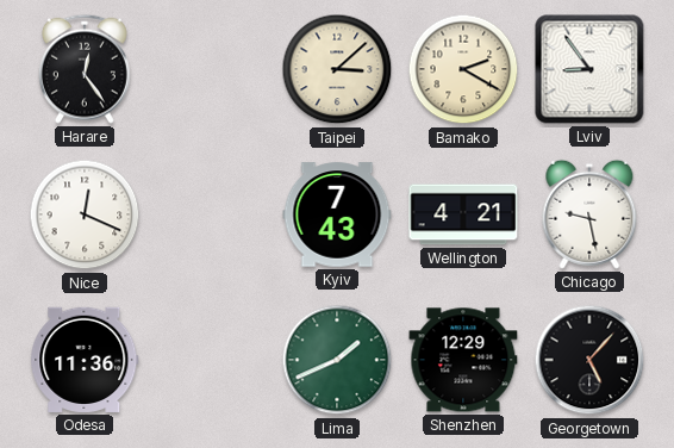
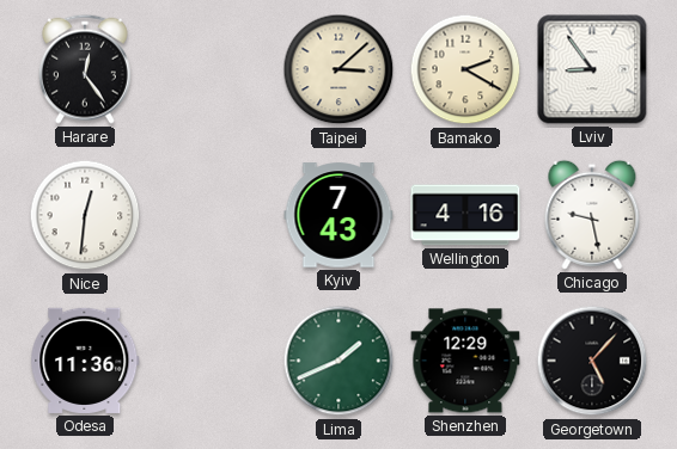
Nice: 12:19 -> 12:31
Wellington: 4:21 -> 4:16
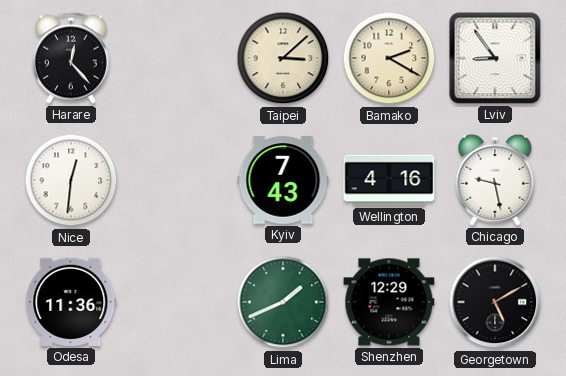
Harare: 12:24 -> 12:23
Georgetown: 5:07 -> 5:10
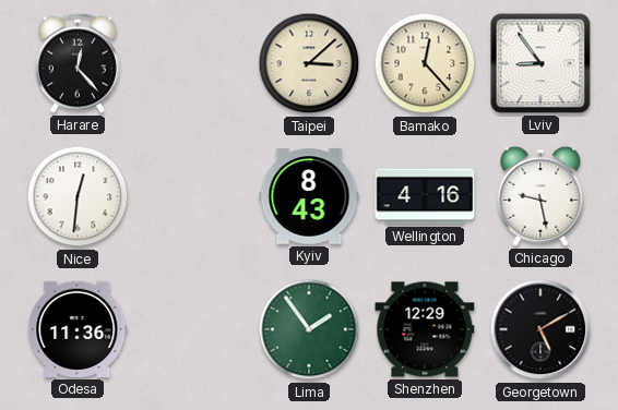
Bamako: 2:20 -> 12:23
Kyiv: 7:43 -> 8:43
Lima: 1:41 -> 1:54
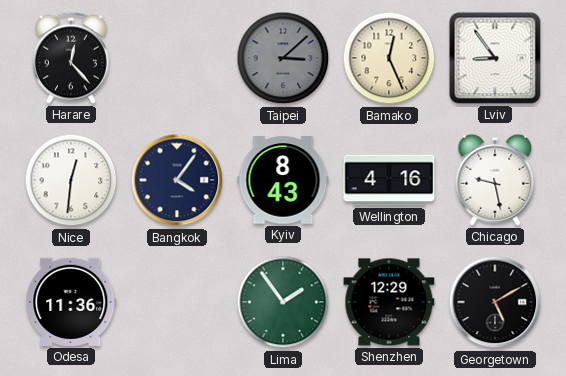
Taipei dial: cream -> grey
Bamako: 12:23 -> 12:26
Bangkok: none -> 4:06
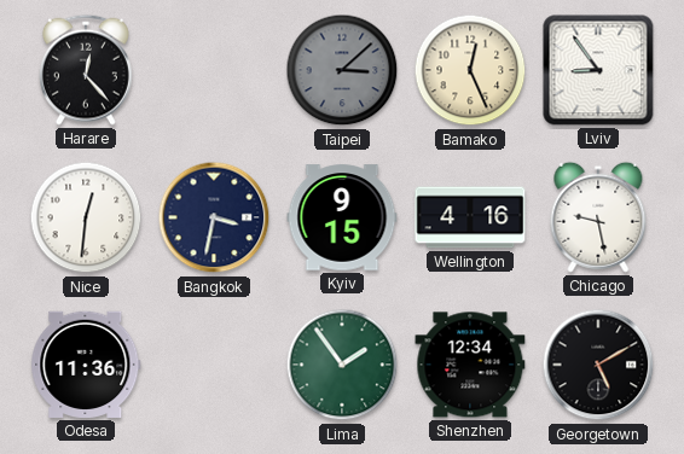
Bangkok: 4:06 -> 3:32
Kyiv: 8:43 -> 9:15
Shenzhen: 12:29 -> 12:34
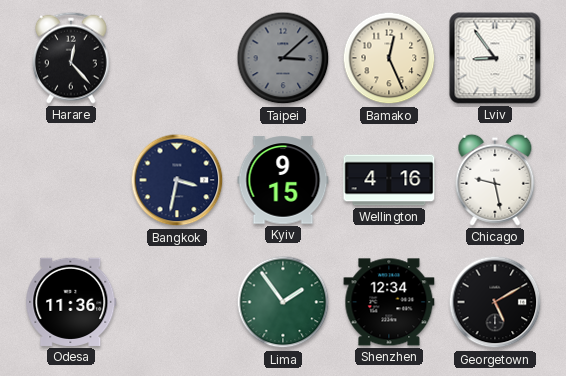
Nice: 12:31 -> none
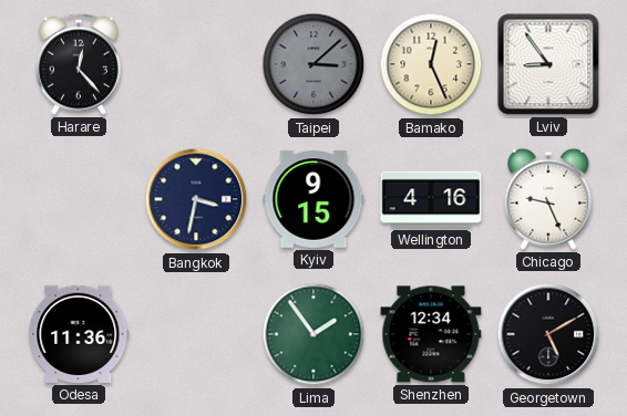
Chicago: 9:28 -> 9:26
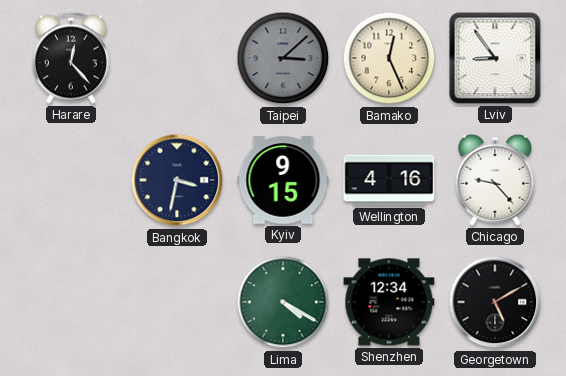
Chicago: 9:26 -> 9:23
Odesa: 11:36 -> none
Lima: 1:54 -> 4:20
